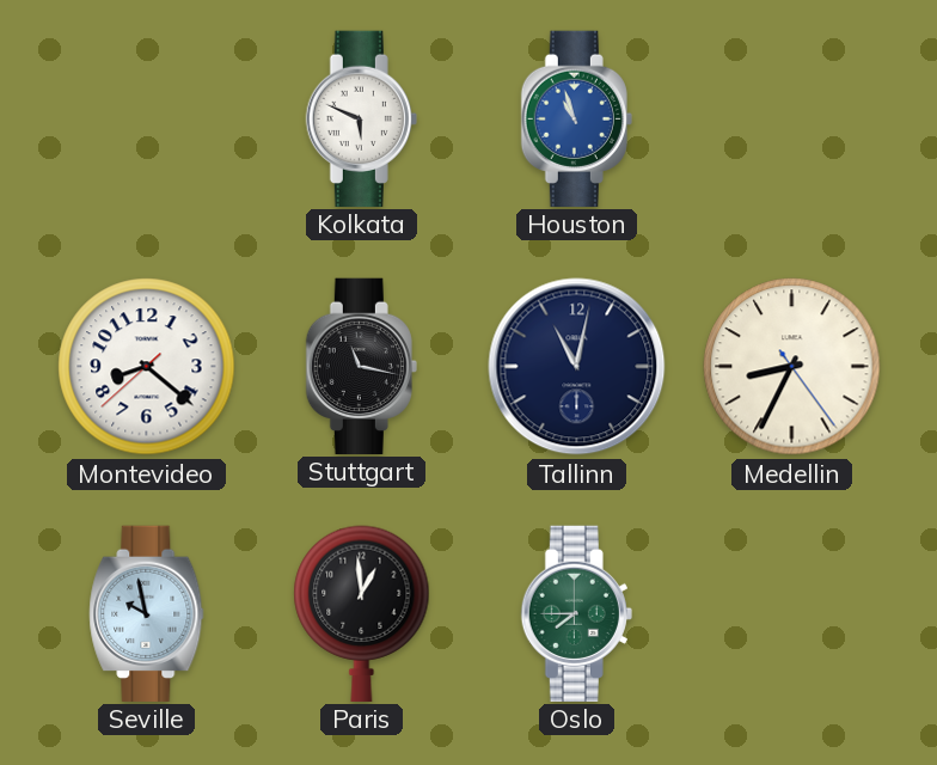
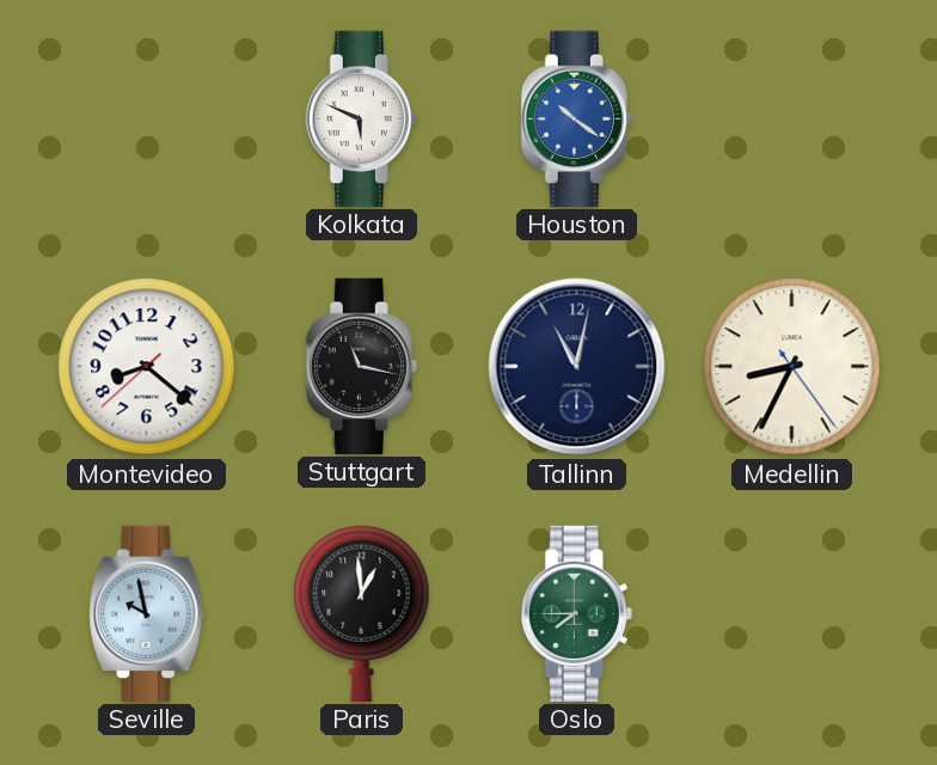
Houston: 10:57 -> 10:21
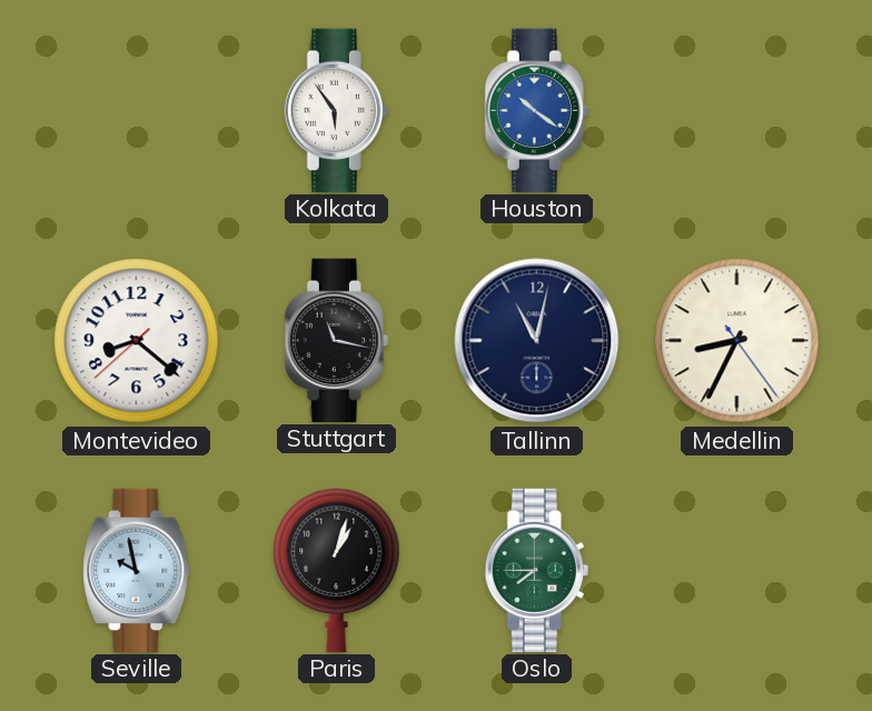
Kolkata: 5:49 -> 5:54
Paris: 12:59 -> 1:03
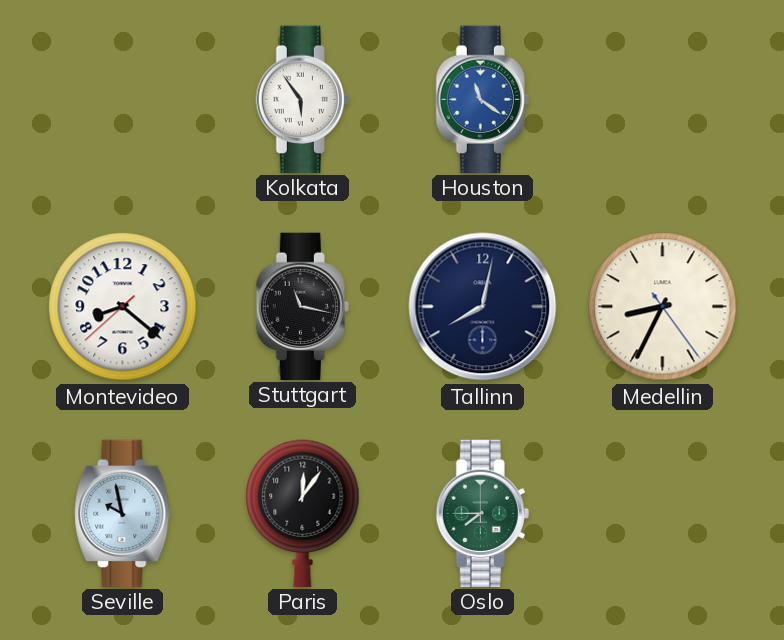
Houston: 10:21 -> 11:21
Tallinn: 11:02 -> 8:02
Paris: 1:03 -> 12:06
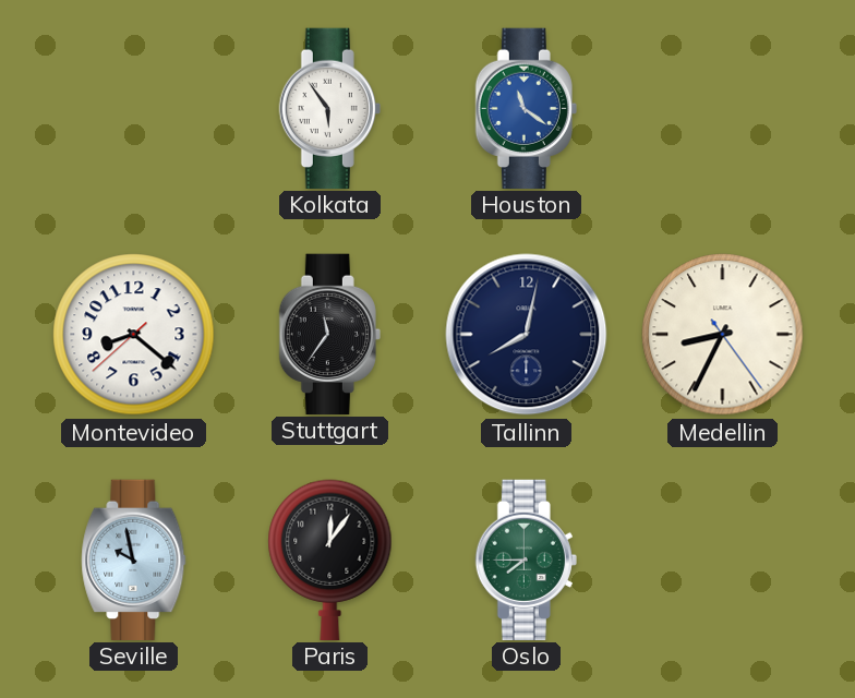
Stuttgart: 11:17 -> 11:36
